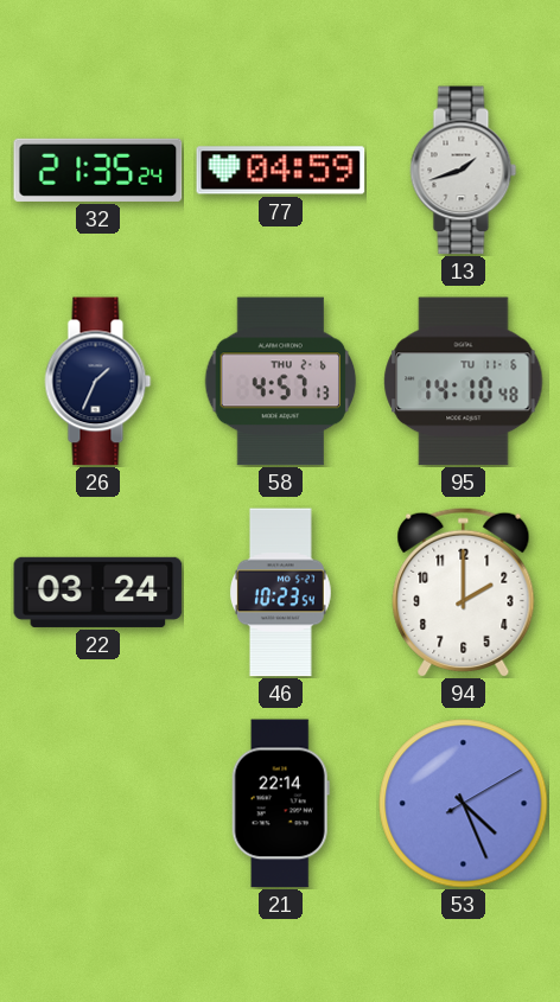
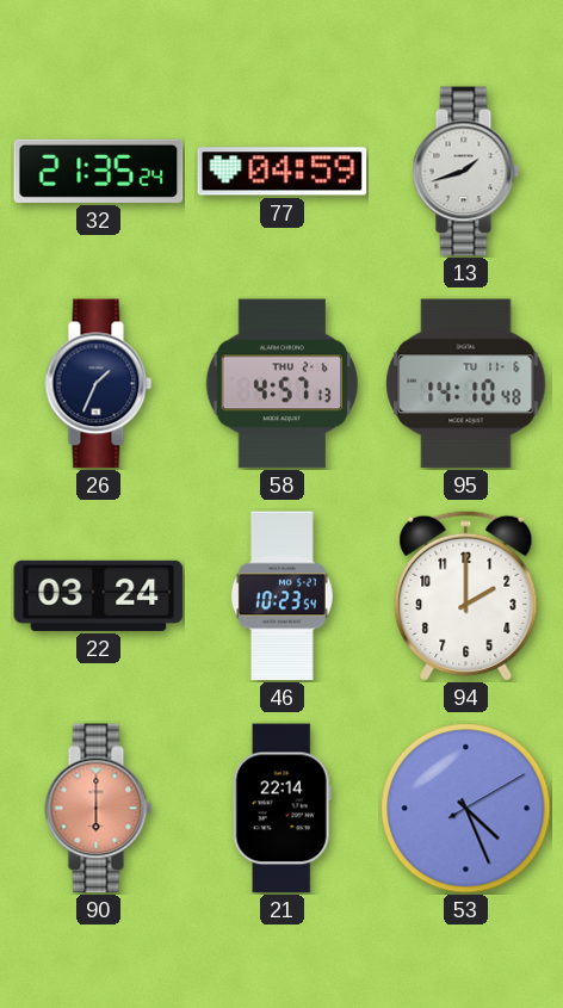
90: none -> 6:00
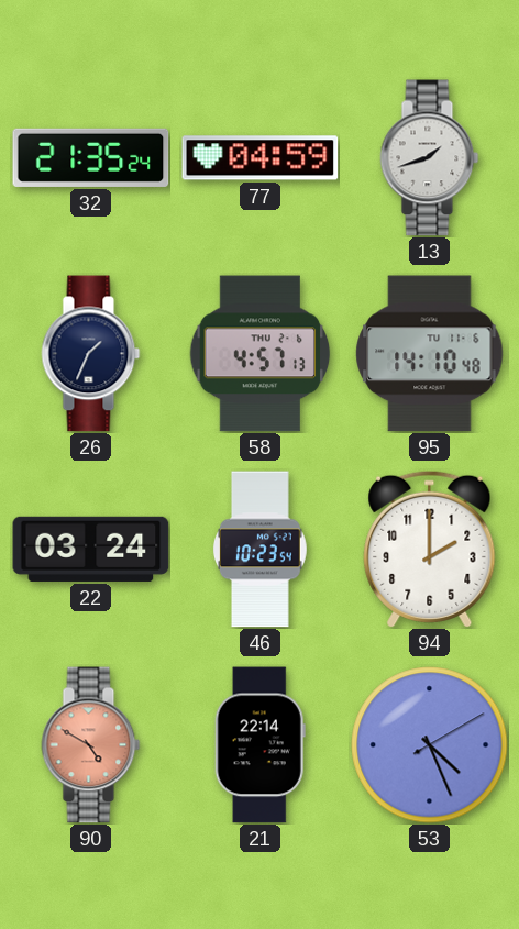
90: 6:00 -> 4:50
